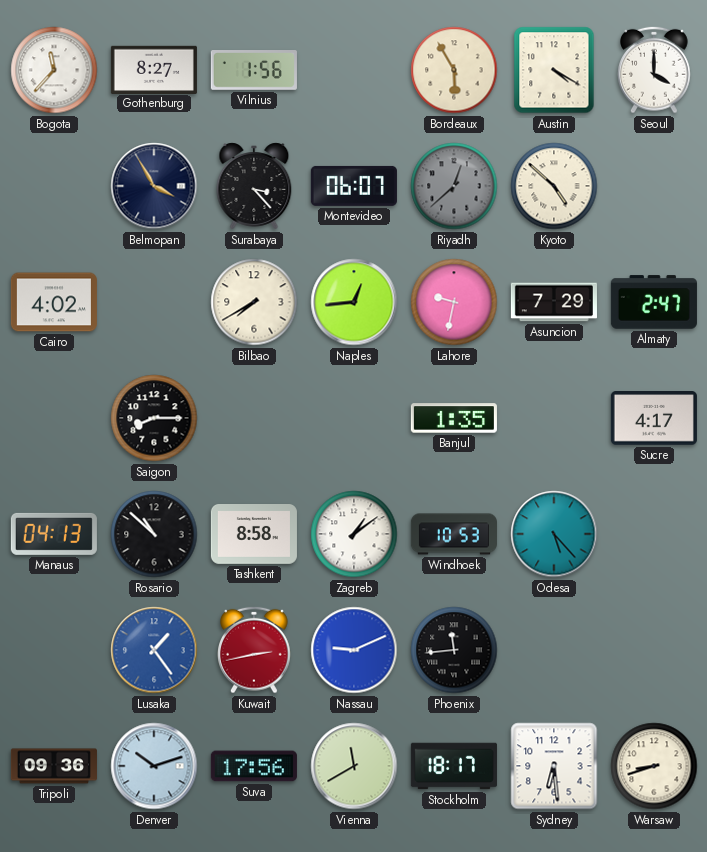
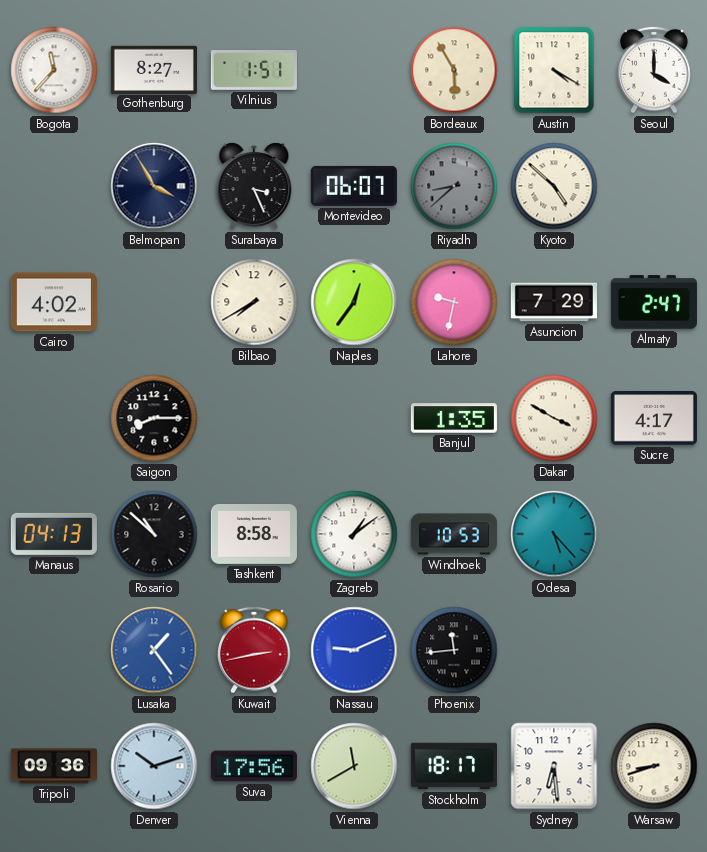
Vilnius: 1:56 -> 1:51
Surabaya: 3:23 -> 3:26
Riyadh: 12:38 -> 8:38
Naples: 12:44 -> 12:36
Dakar: none -> 3:50
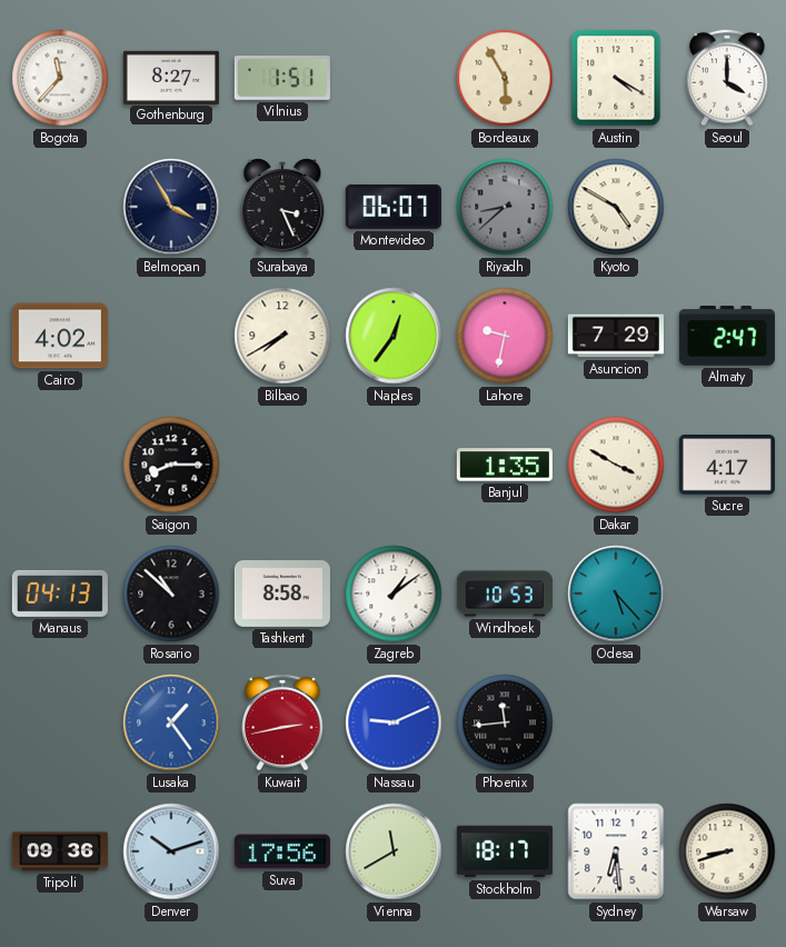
Kyoto: 4:52 -> 4:50
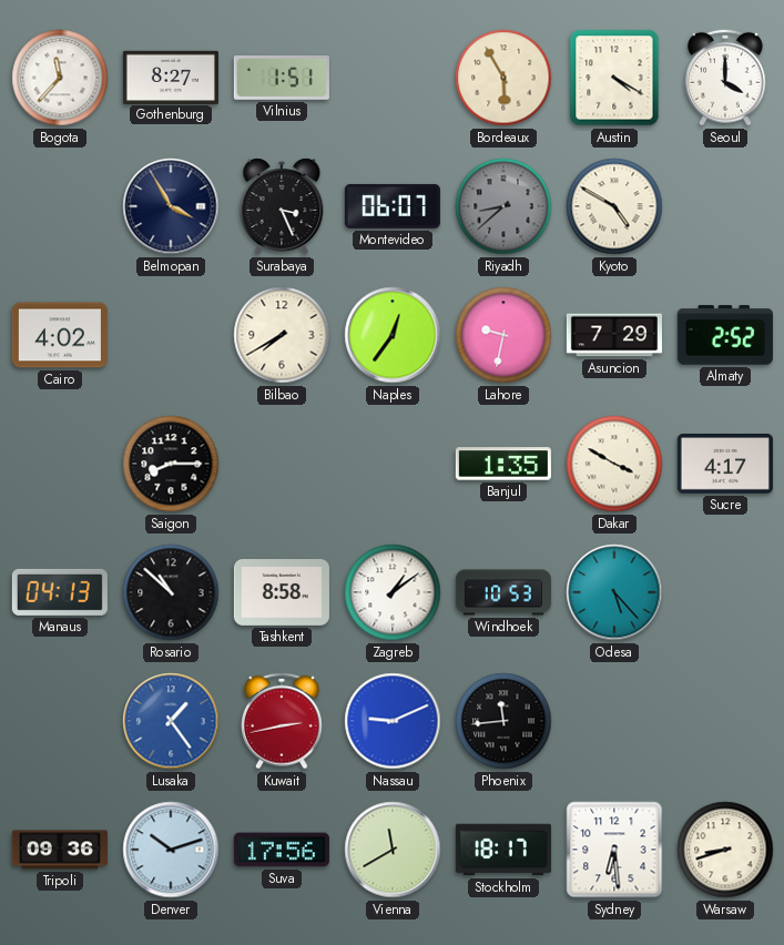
Almaty: 2:47 -> 2:52
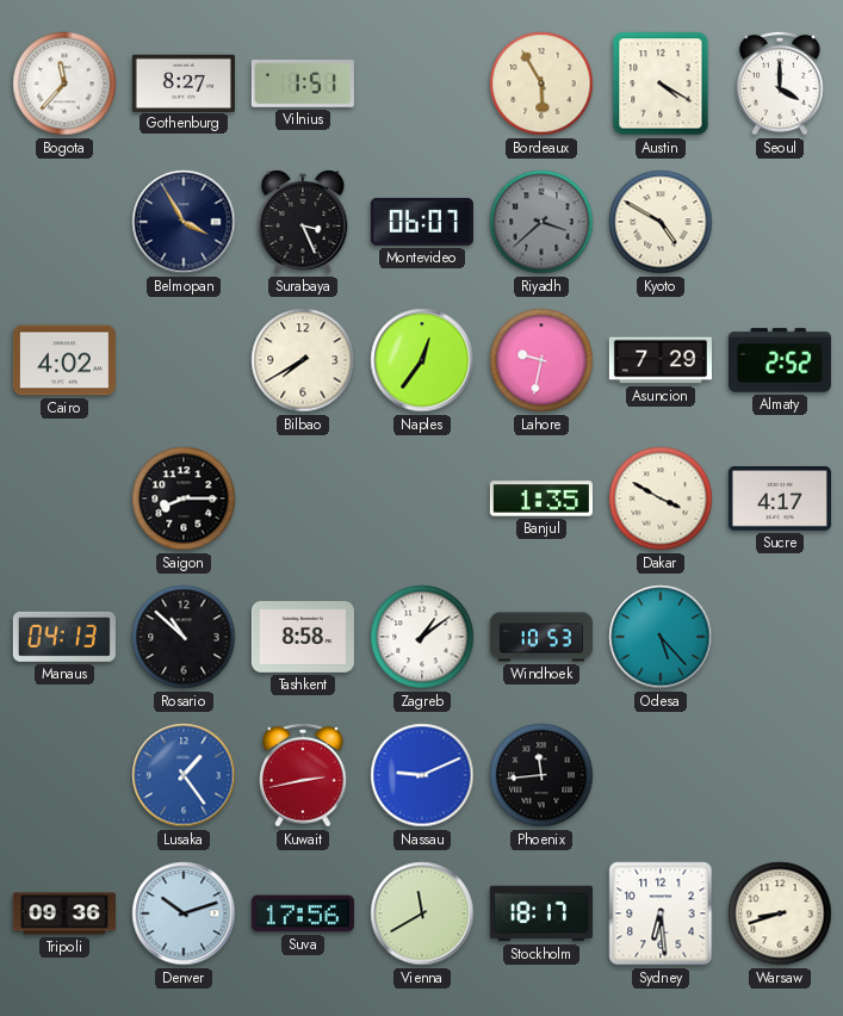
Riyadh: 8:38 -> 3:38
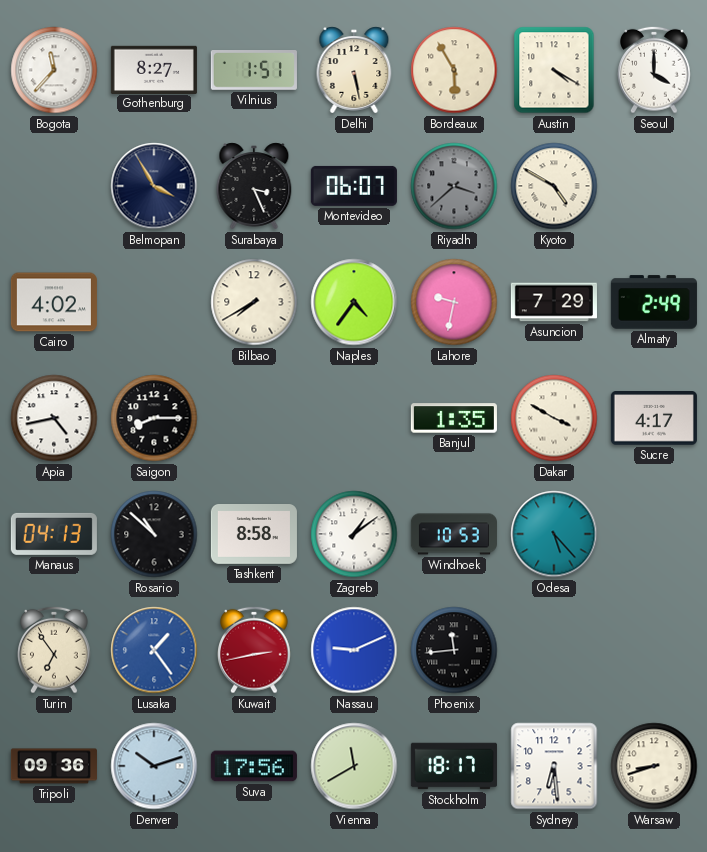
Delhi: none -> 5:28
Naples: 12:36 -> 4:36
Almaty: 2:52 -> 2:49
Apia: none -> 4:43
Turin: none -> 6:54
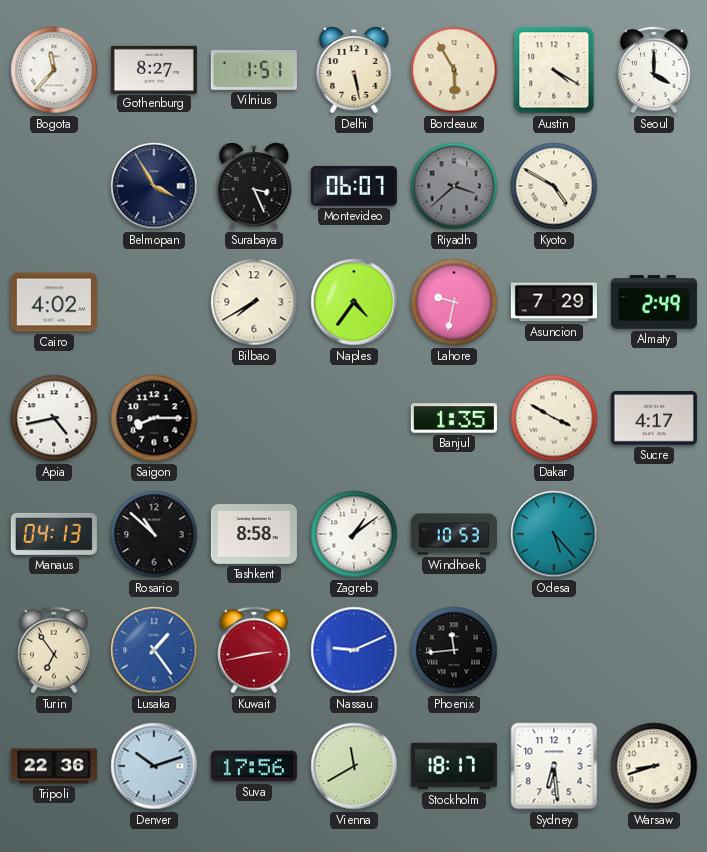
Tripoli: 09:36 -> 22:36
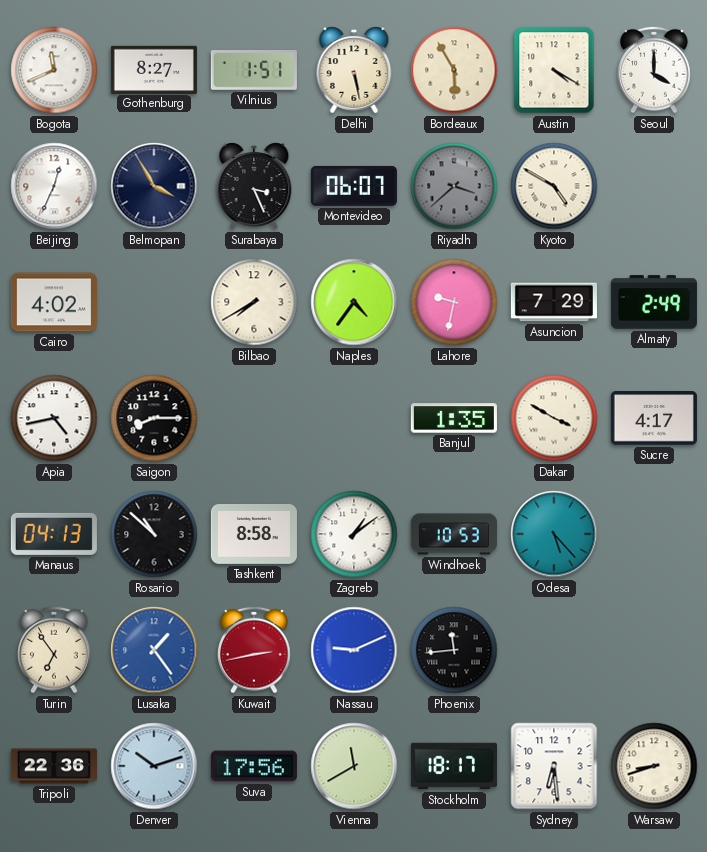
Bogota: 11:37 -> 11:41
Beijing: none -> 12:34
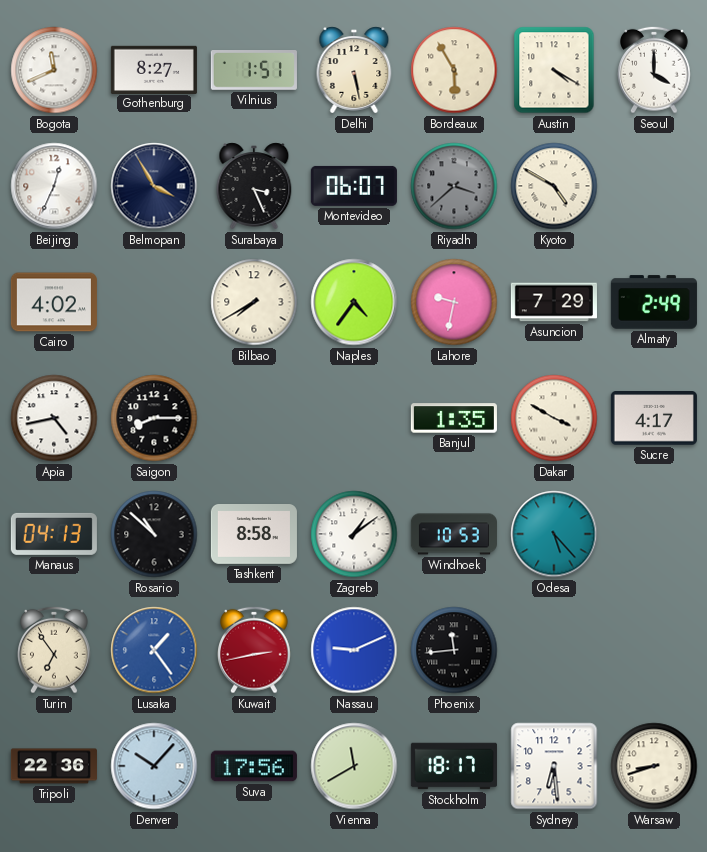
Denver: 10:12 -> 10:07
